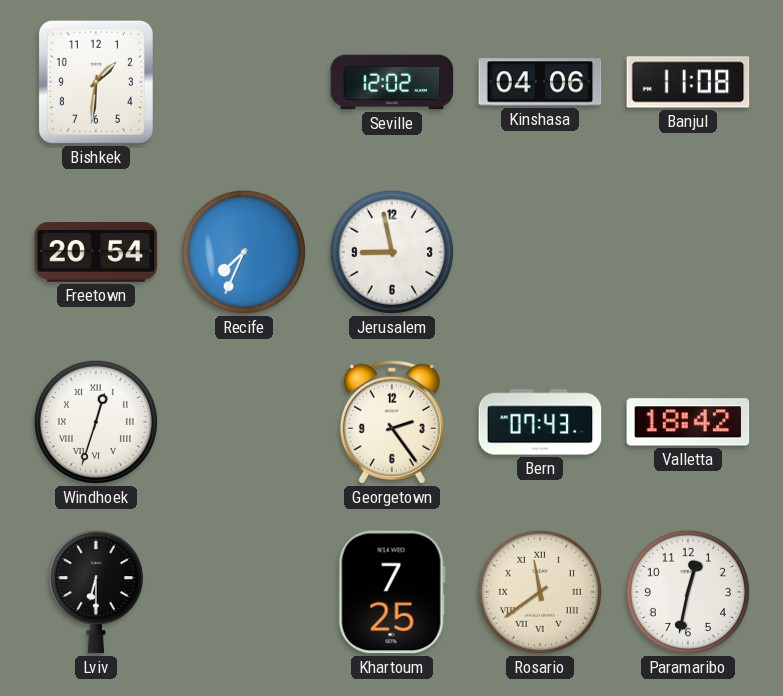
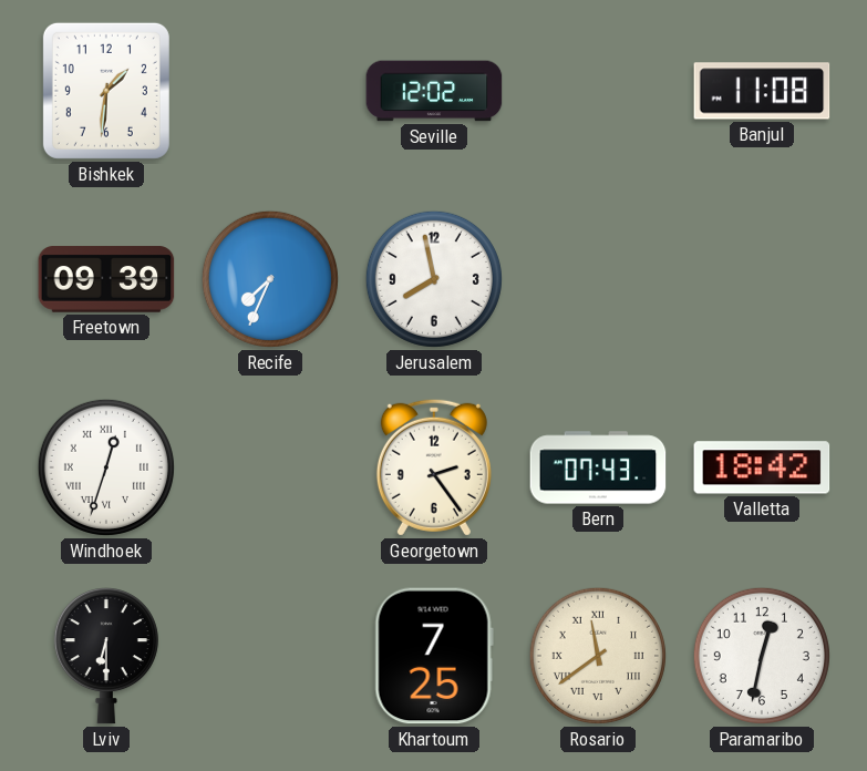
Kinshasa: 04:06 -> none
Freetown: 20:54 -> 09:39
Jerusalem: 8:58 -> 7:58
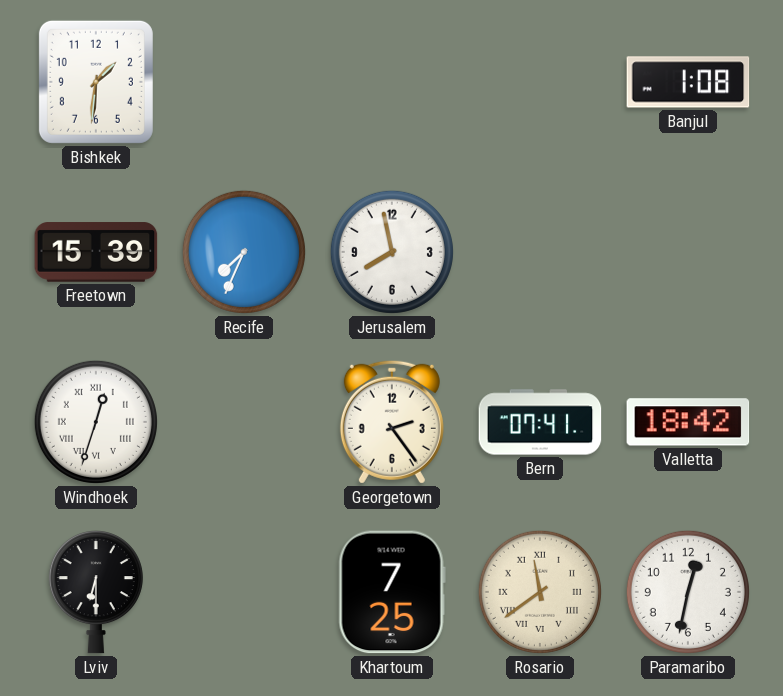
Seville: 12:02 -> none
Banjul: 11:08 -> 1:08
Freetown: 09:39 -> 15:39
Bern: 07:43 -> 07:41
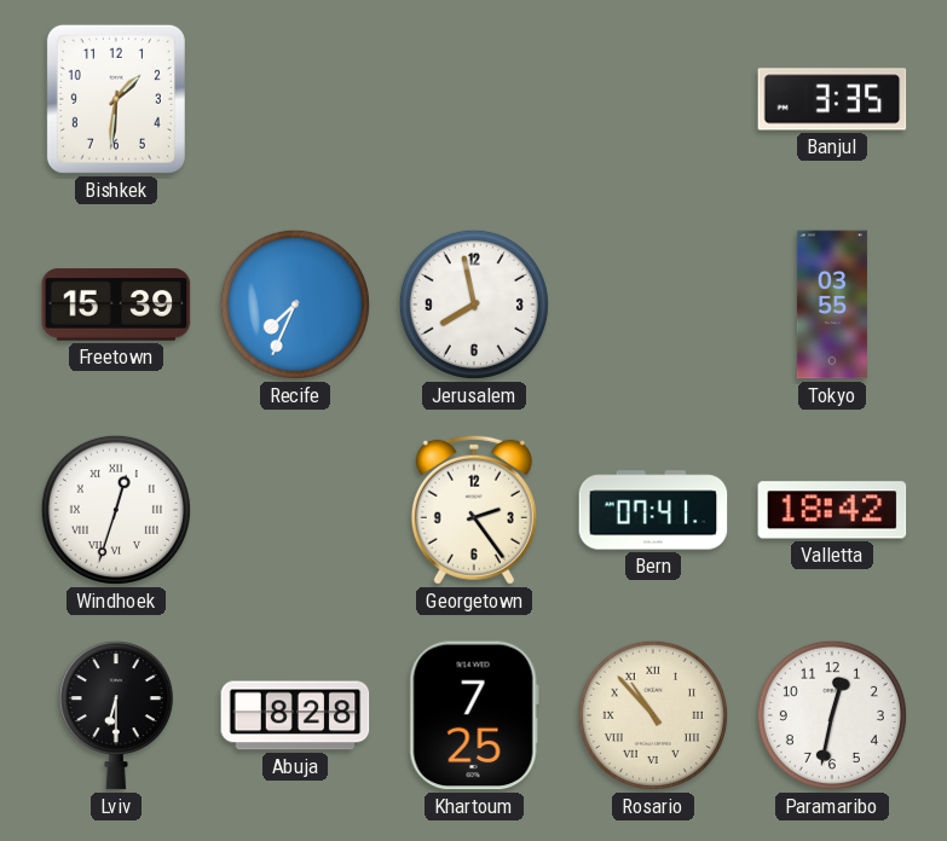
Banjul: 1:08 -> 3:35
Tokyo: none -> 03:55
Abuja: none -> 8:28
Rosario: 11:39 -> 10:53
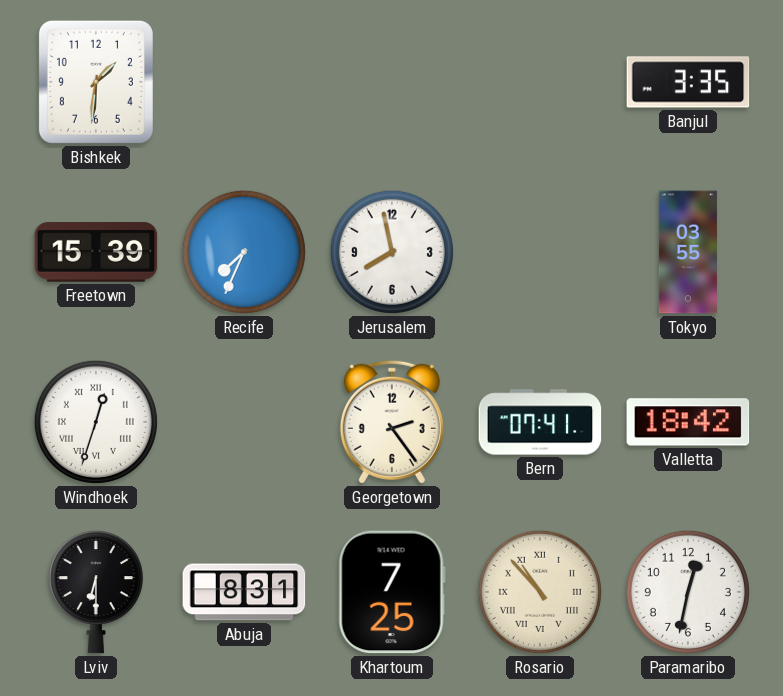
Abuja: 8:28 -> 8:31
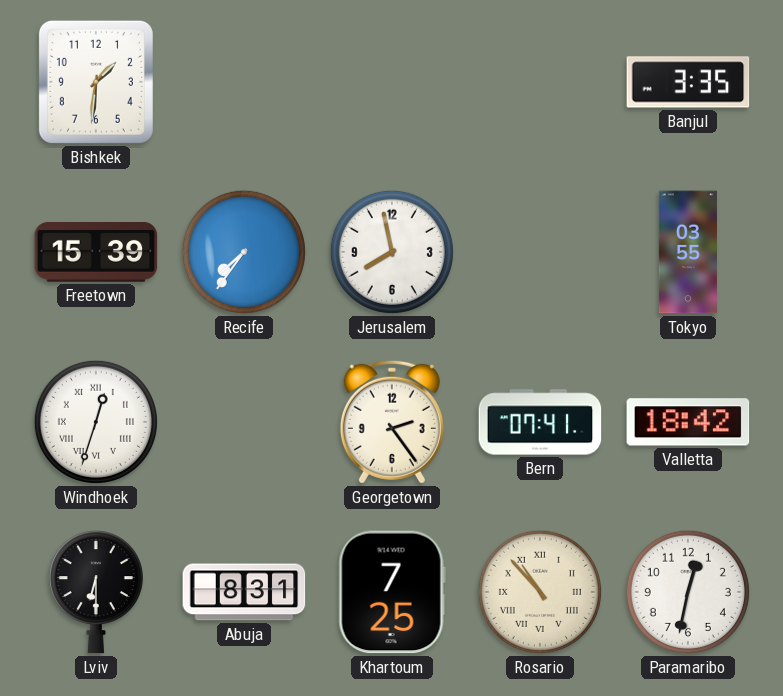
Recife: 7:34 -> 7:36
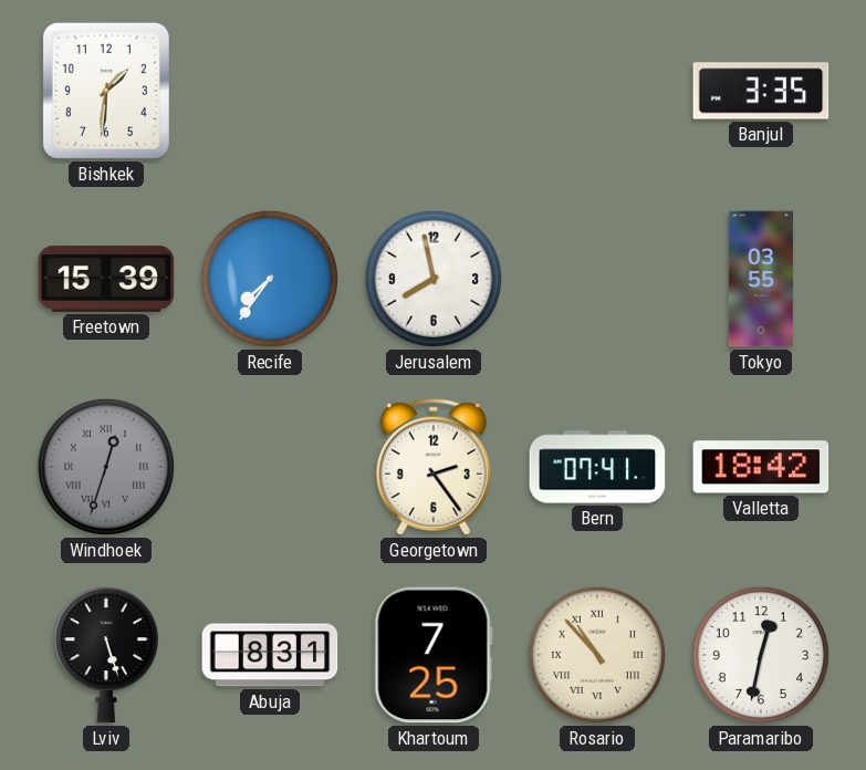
Windhoek dial: white -> grey
Lviv: 6:30 -> 5:27
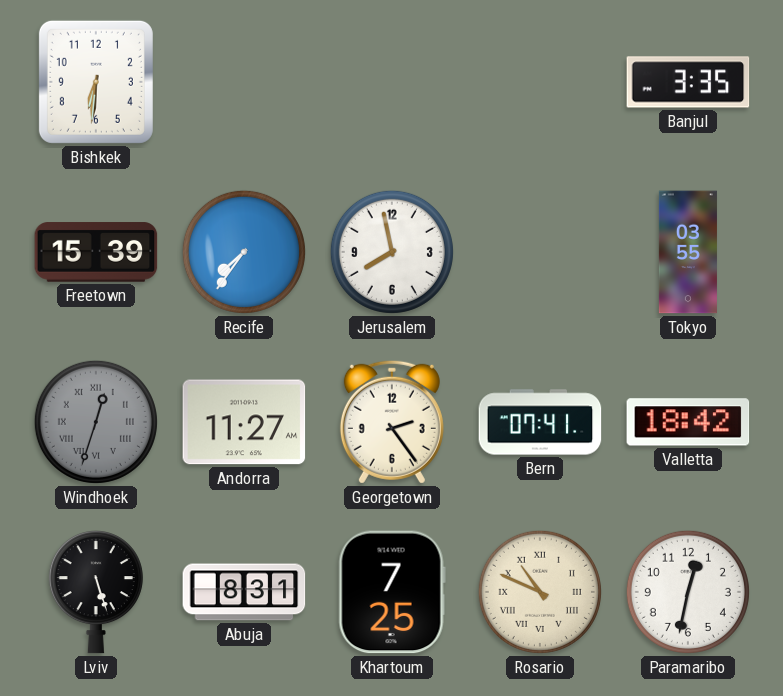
Bishkek: 1:31 -> 6:31
Andorra: none -> 11:27
Rosario: 10:53 -> 10:49
